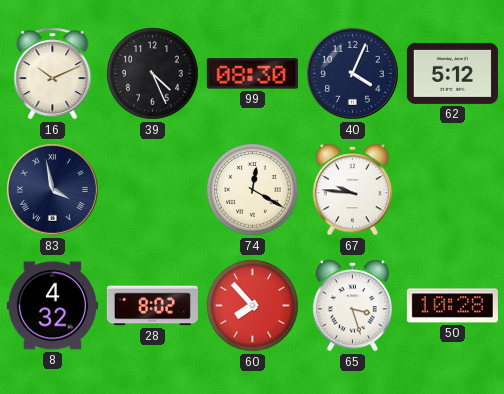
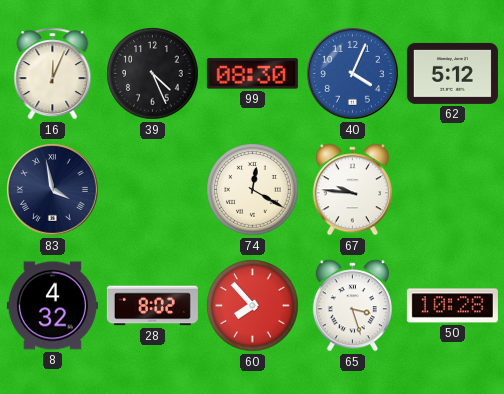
16: 10:11 -> 12:04
40 dial: navy -> blue
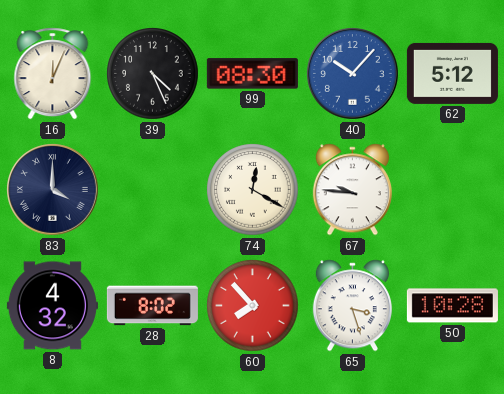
40: 4:04 -> 10:07
83: 3:58 -> 4:00
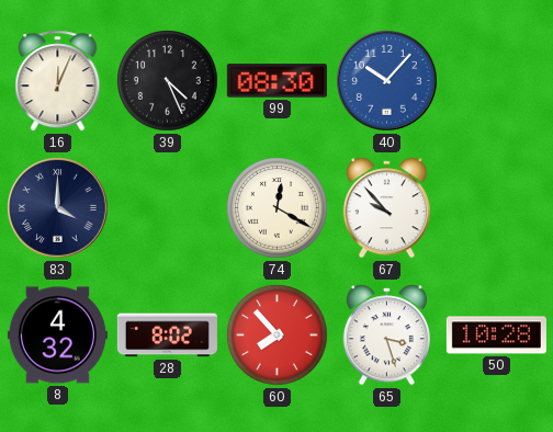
62: 5:12 -> none
67: 9:46 -> 9:53
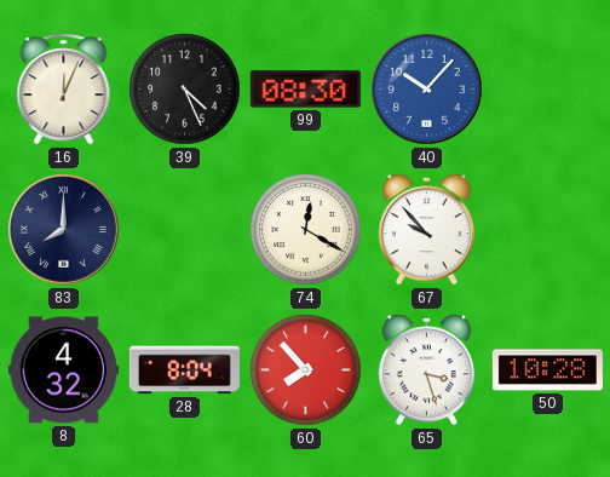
83: 4:00 -> 8:00
28: 8:02 -> 8:04
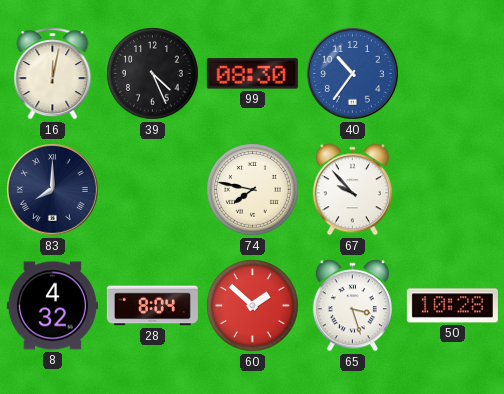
16: 12:04 -> 12:02
40: 10:07 -> 10:36
74: 12:20 -> 7:47
60: 7:53 -> 1:52
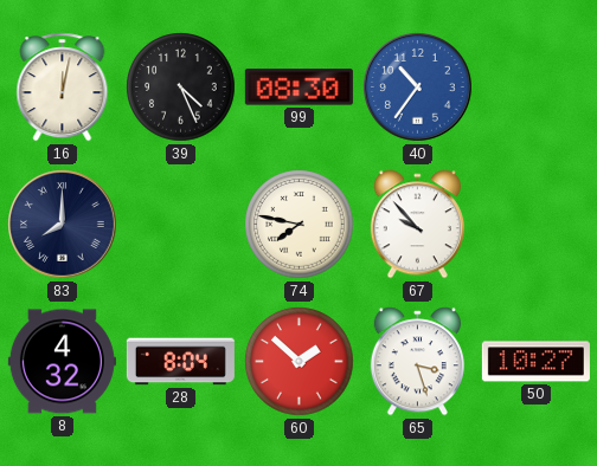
50: 10:28 -> 10:27
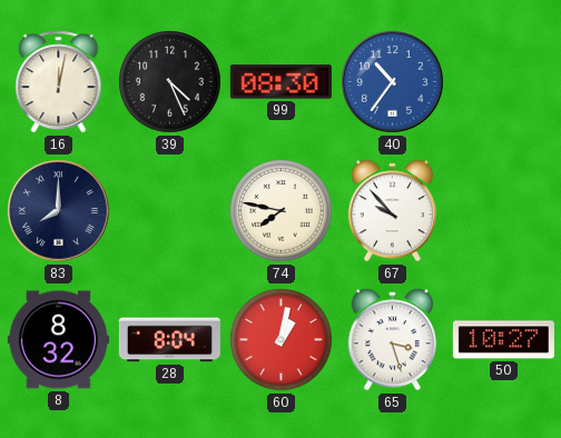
8: 4:32 -> 8:32
60: 1:52 -> 1:02
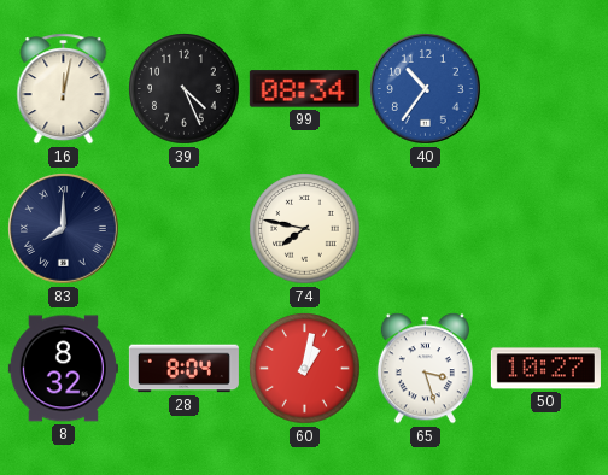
99: 08:30 -> 08:34
67: 9:53 -> none
